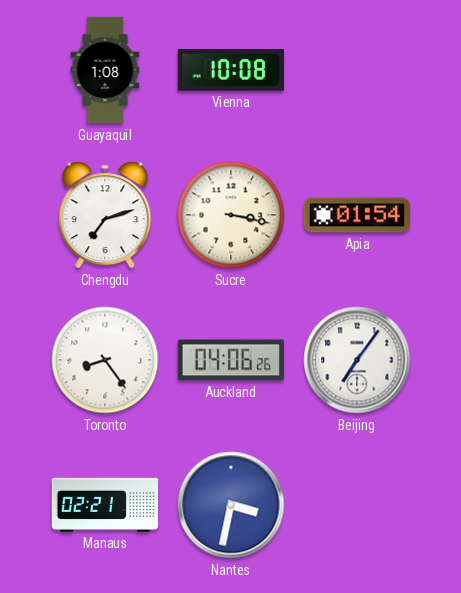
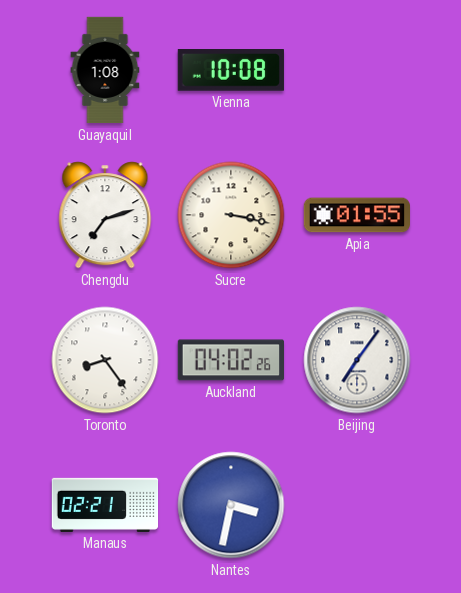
Apia: 01:54 -> 01:55
Auckland: 04:06 -> 04:02
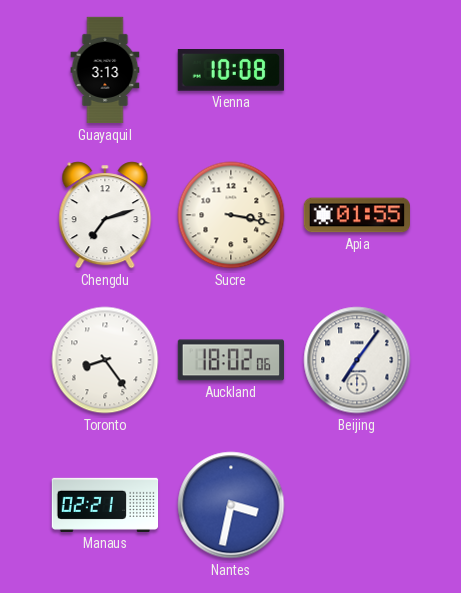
Guayaquil: 1:08 -> 3:13
Auckland: 04:02 -> 18:02
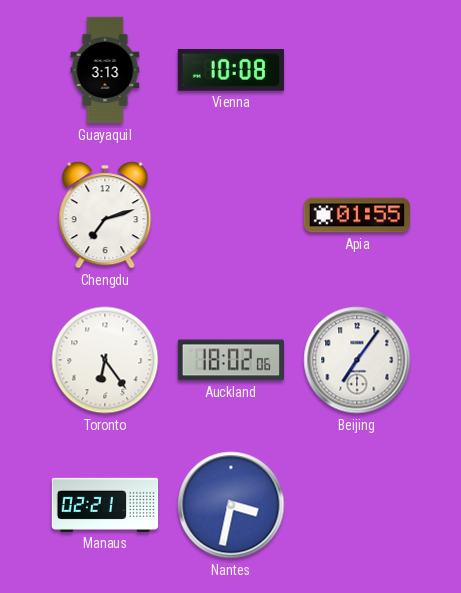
Sucre: 3:17 -> none
Toronto: 8:24 -> 6:24
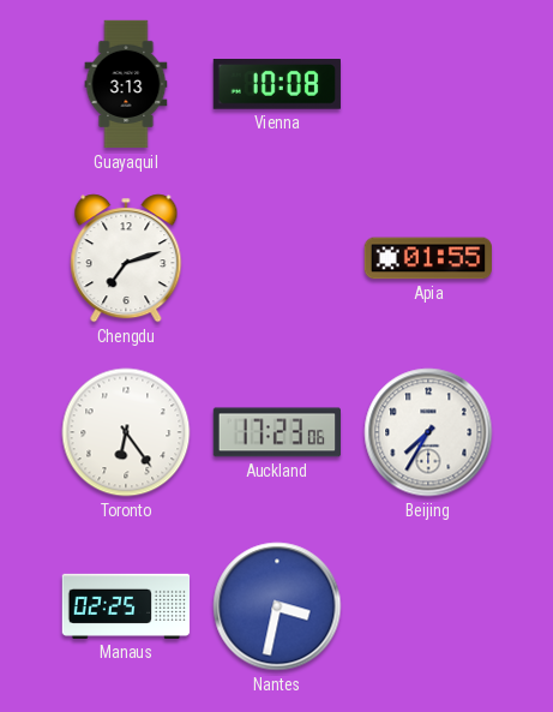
Auckland: 18:02 -> 17:23
Beijing: 7:06 -> 7:35
Manaus: 02:21 -> 02:25
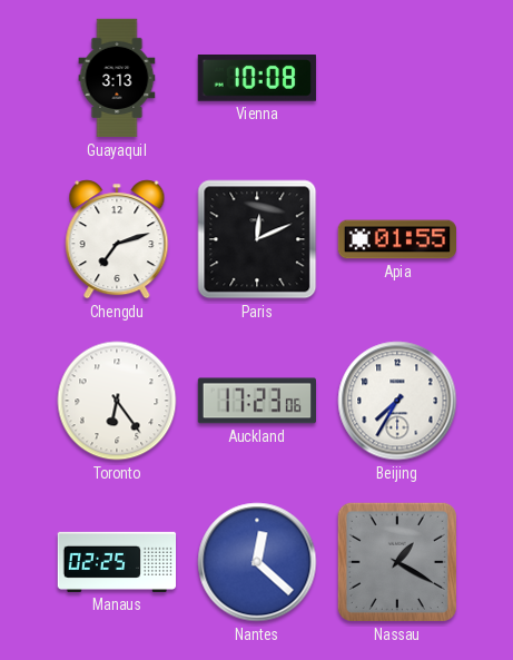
Paris: none -> 12:11
Nantes: 3:32 -> 12:22
Nassau: none -> 1:20
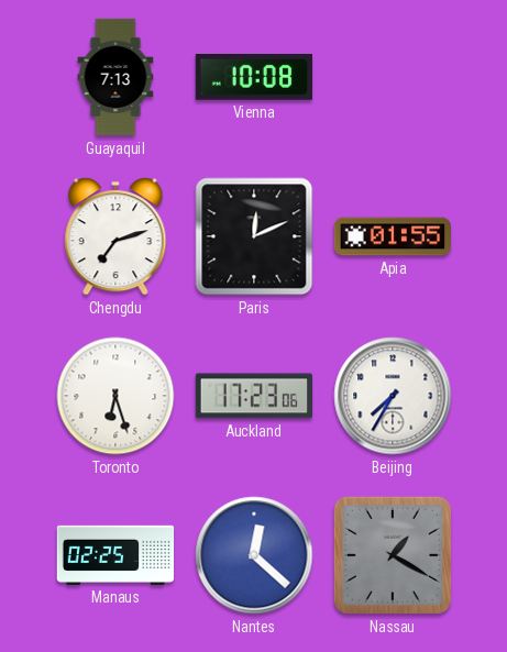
Guayaquil: 3:13 -> 7:13
Toronto: 6:24 -> 6:27
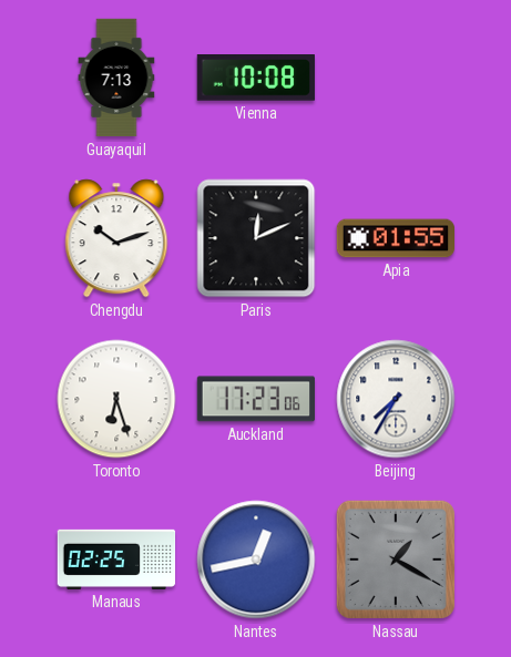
Chengdu: 7:12 -> 10:12
Nantes: 12:22 -> 12:43
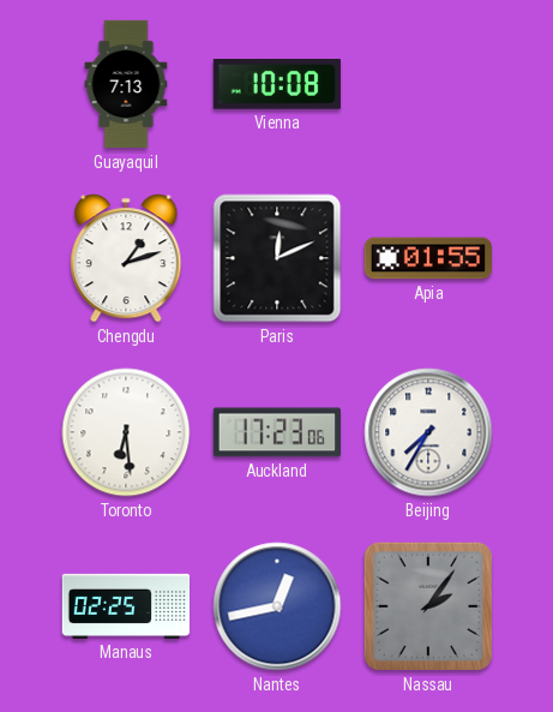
Chengdu: 10:12 -> 1:12
Toronto: 6:27 -> 6:29
Nassau: 1:20 -> 2:06
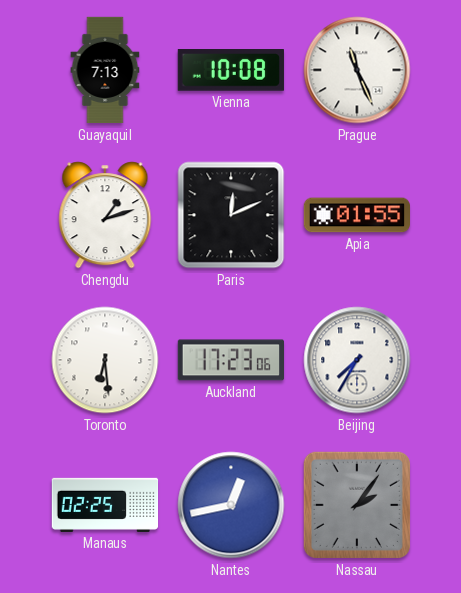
Prague: none -> 11:26
